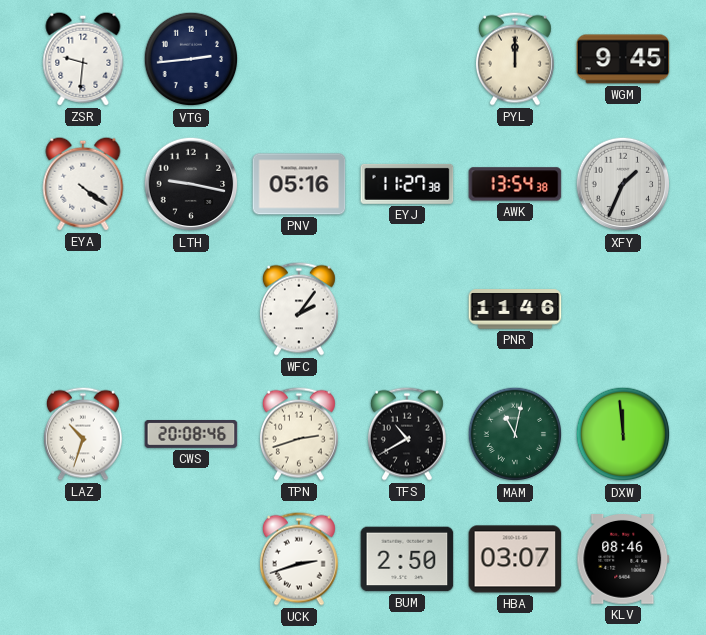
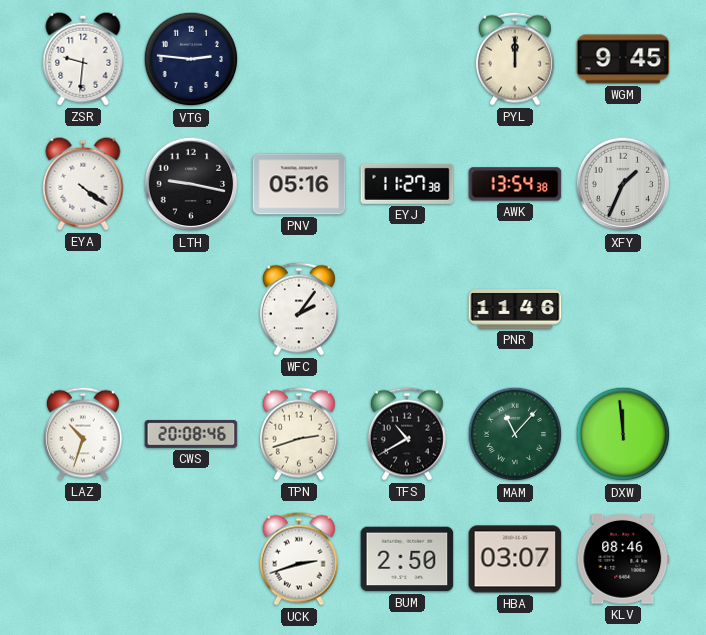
VTG: 2:44 -> 2:46
MAM: 11:02 -> 11:07
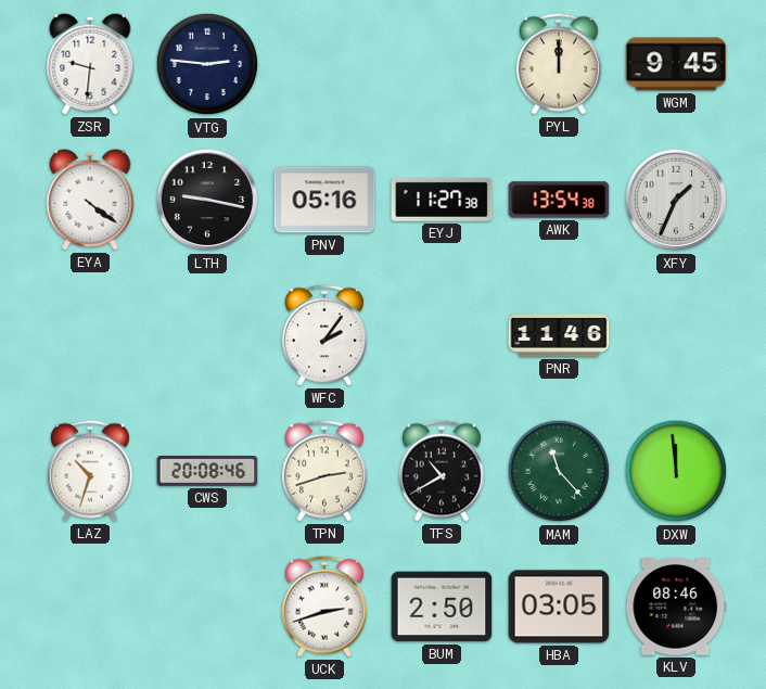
MAM: 11:07 -> 11:23
HBA: 03:07 -> 03:05
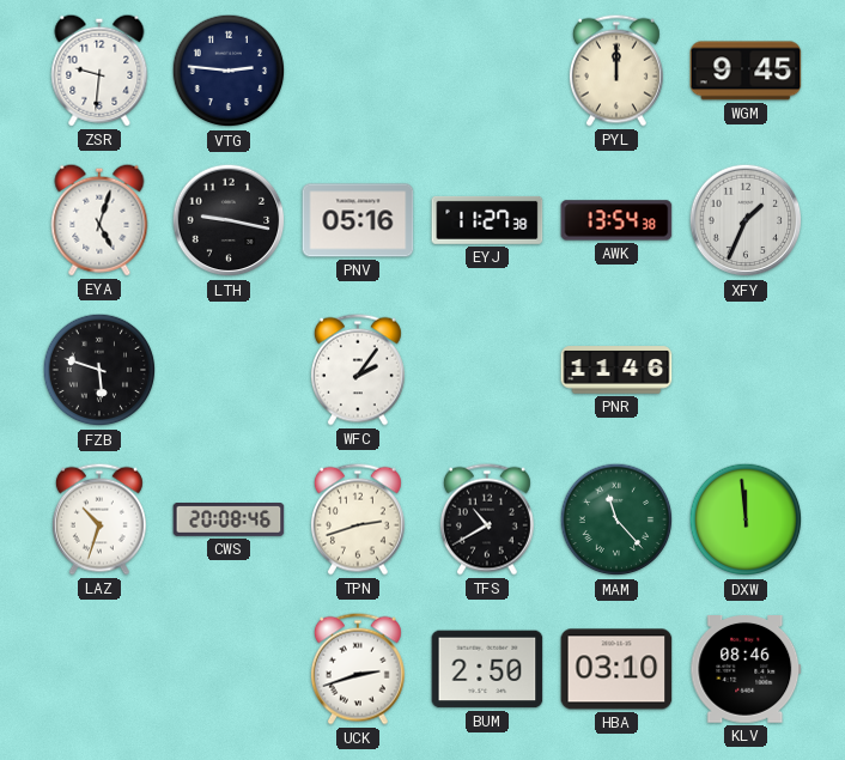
EYA: 4:21 -> 5:03
FZB: none -> 5:48
HBA: 03:05 -> 03:10
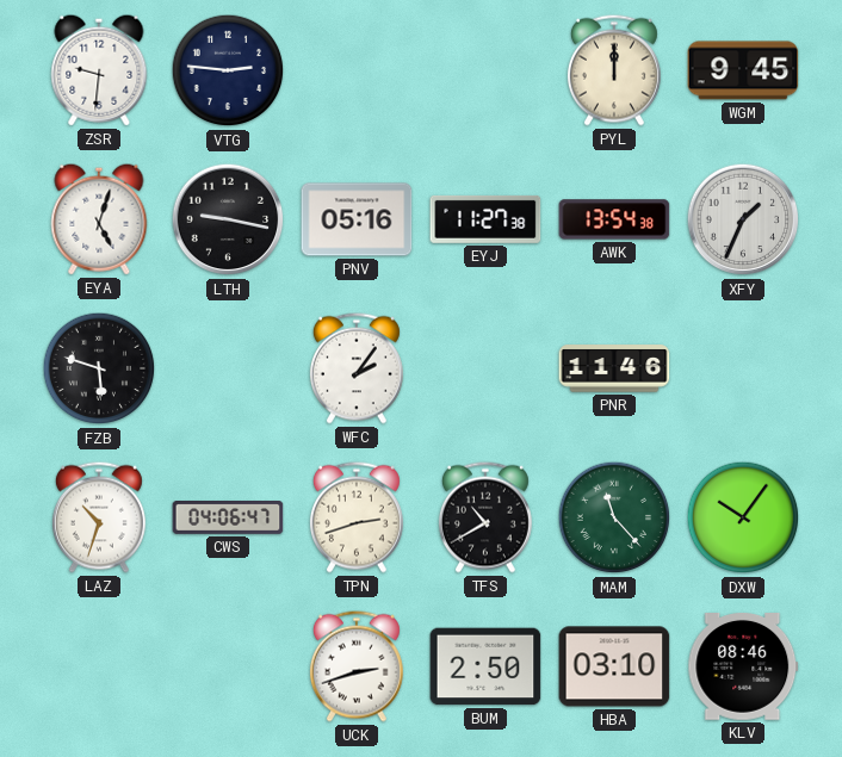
CWS: 20:08 -> 04:06
DXW: 11:59 -> 10:06
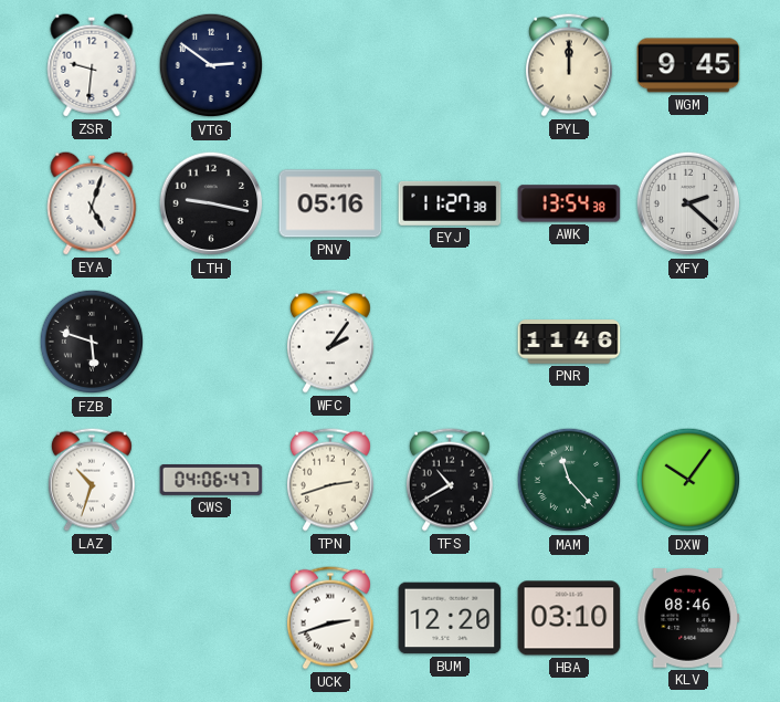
VTG: 2:46 -> 2:51
XFY: 1:34 -> 2:22
BUM: 2:50 -> 12:20
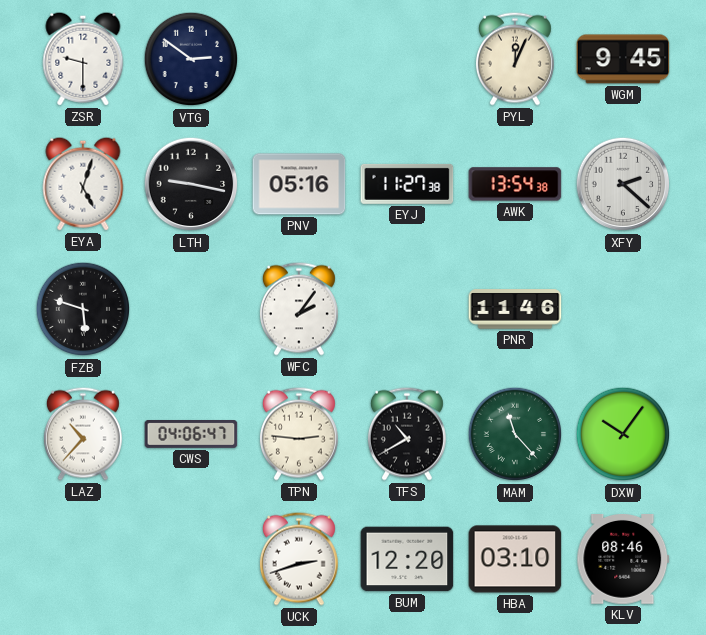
ZSR: 9:31 -> 9:30
PYL: 12:00 -> 12:04
LAZ: 10:33 -> 10:37
TPN: 2:42 -> 2:46
